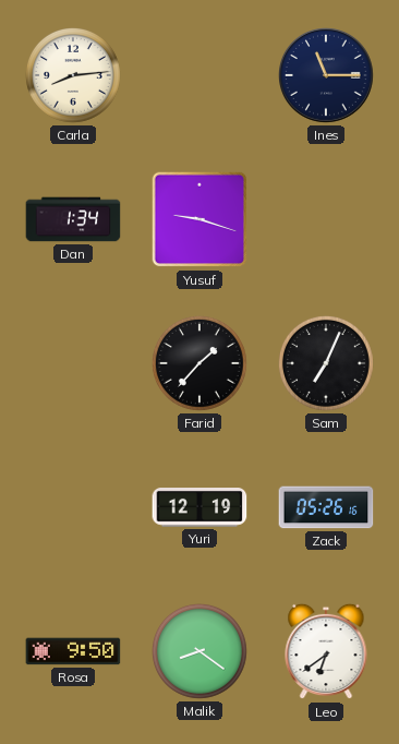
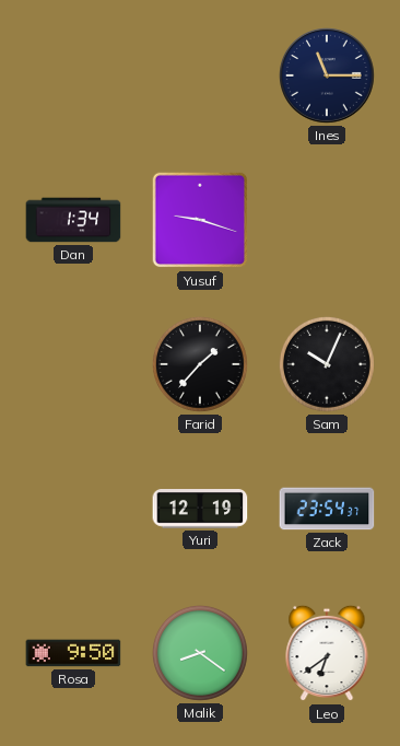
Carla: 8:14 -> none
Sam: 7:04 -> 10:04
Zack: 05:26 -> 23:54
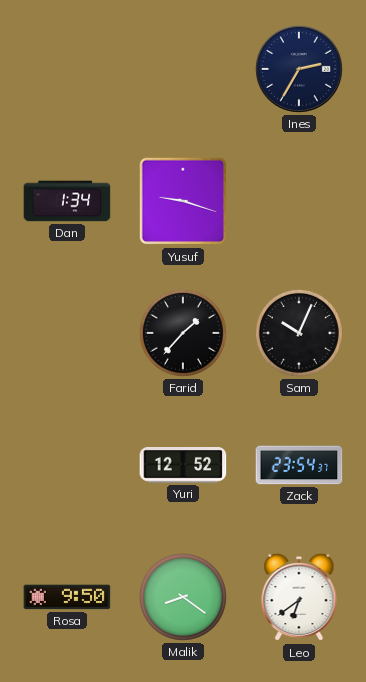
Ines: 11:15 -> 2:35
Yuri: 12:19 -> 12:52
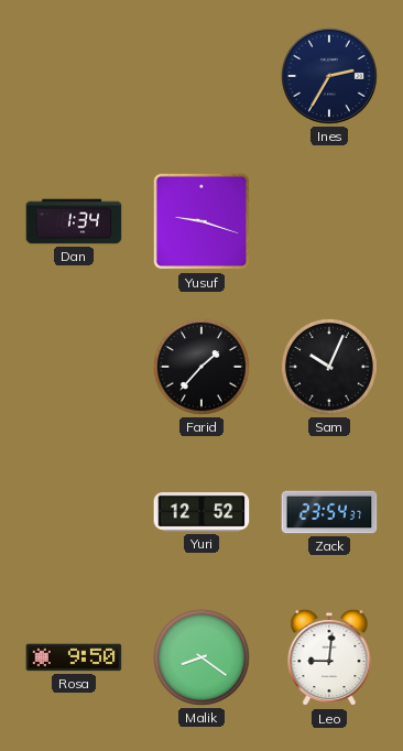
Leo: 6:39 -> 9:01
